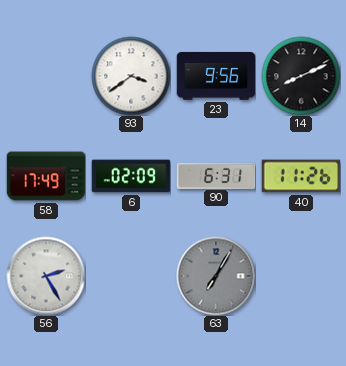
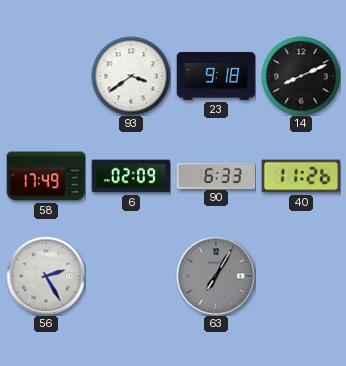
23: 9:56 -> 9:18
90: 6:31 -> 6:33
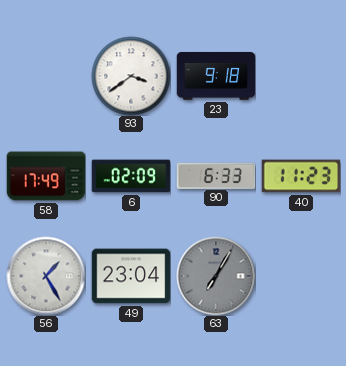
14: 8:11 -> none
40: 11:26 -> 11:23
56: 2:25 -> 1:25
49: none -> 23:04
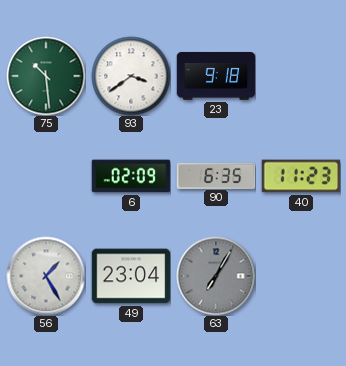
75: none -> 10:29
58: 17:49 -> none
90: 6:33 -> 6:35
